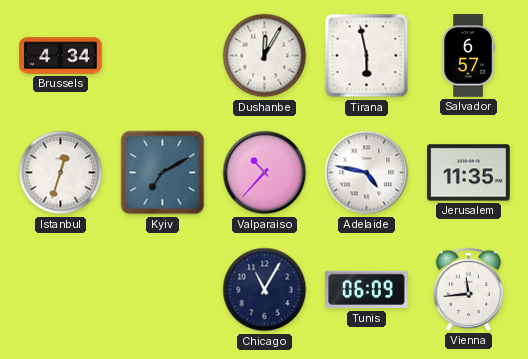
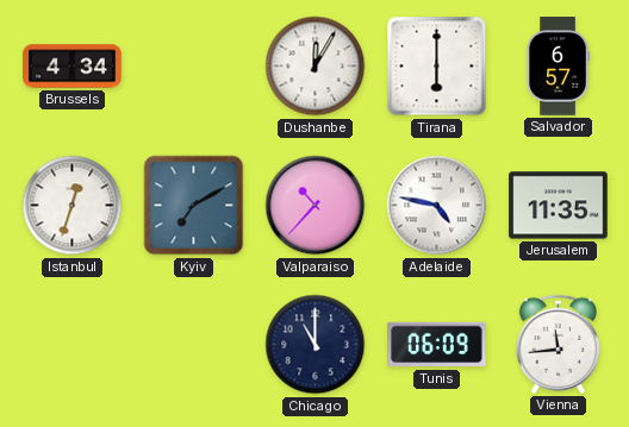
Tirana: 5:58 -> 6:00
Chicago: 11:05 -> 11:00
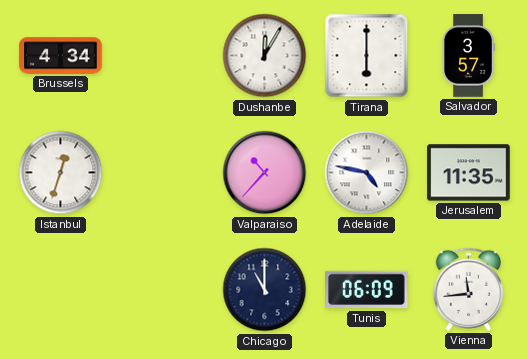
Salvador: 6:57 -> 3:57
Kyiv: 7:10 -> none
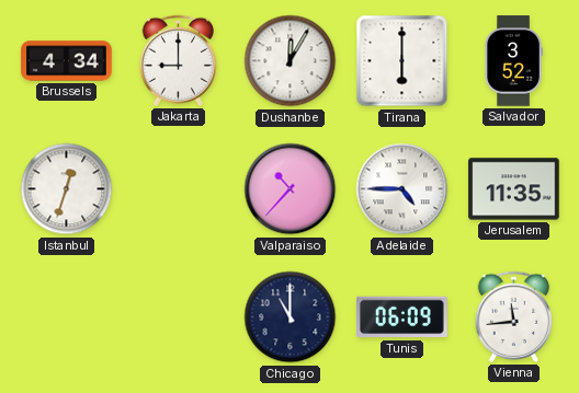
Jakarta: none -> 9:00
Salvador: 3:57 -> 3:52
Adelaide: 4:47 -> 4:45
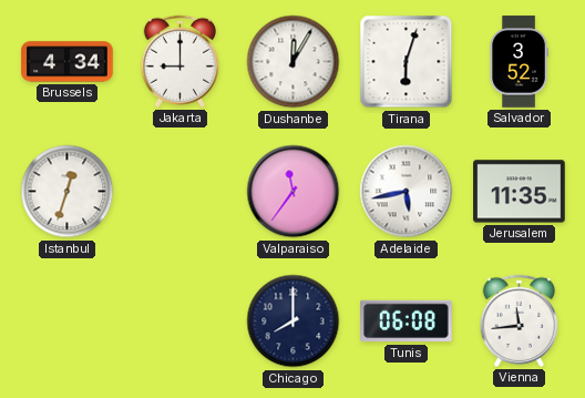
Tirana: 6:00 -> 6:03
Valparaiso: 10:37 -> 11:36
Adelaide: 4:45 -> 5:43
Chicago: 11:00 -> 8:00
Tunis: 06:09 -> 06:08
